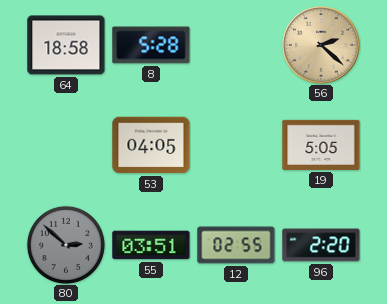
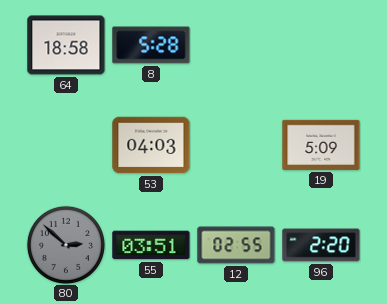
56: 2:22 -> none
53: 04:05 -> 04:03
19: 5:05 -> 5:09
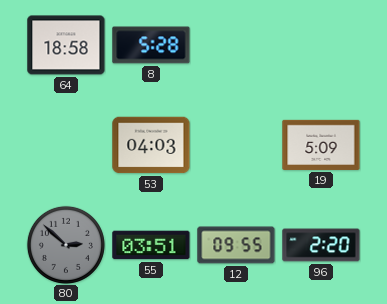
12: 02:55 -> 09:55
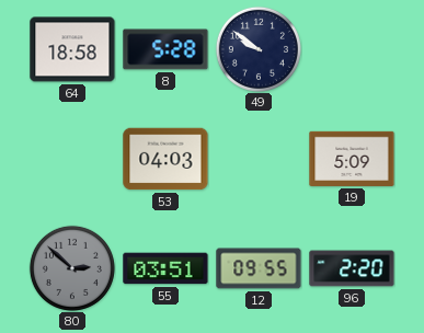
49: none -> 9:51
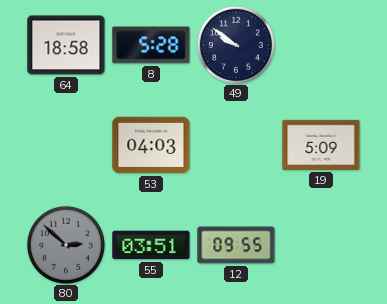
96: 2:20 -> none
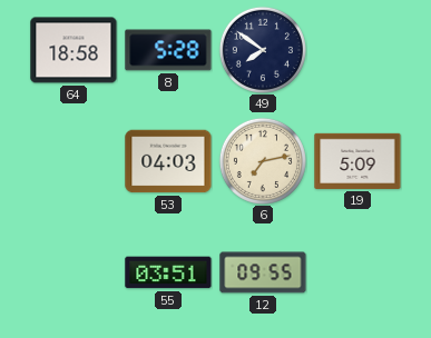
49: 9:51 -> 7:51
6: none -> 7:13
80: 2:52 -> none
